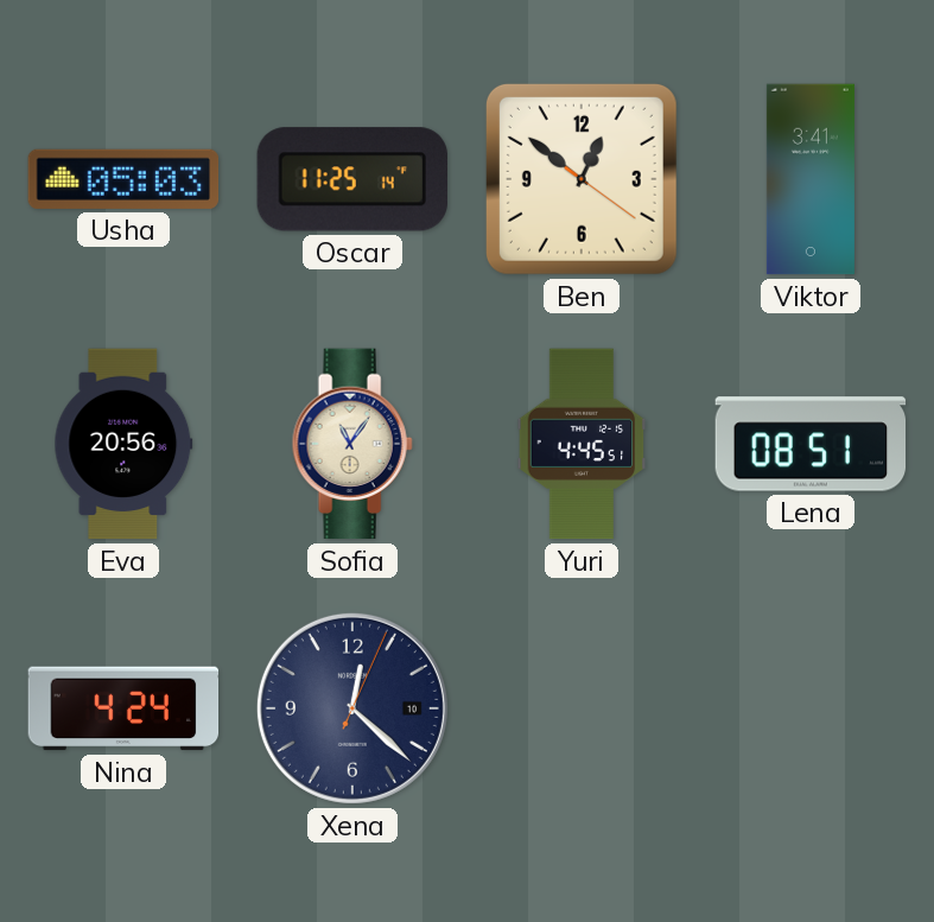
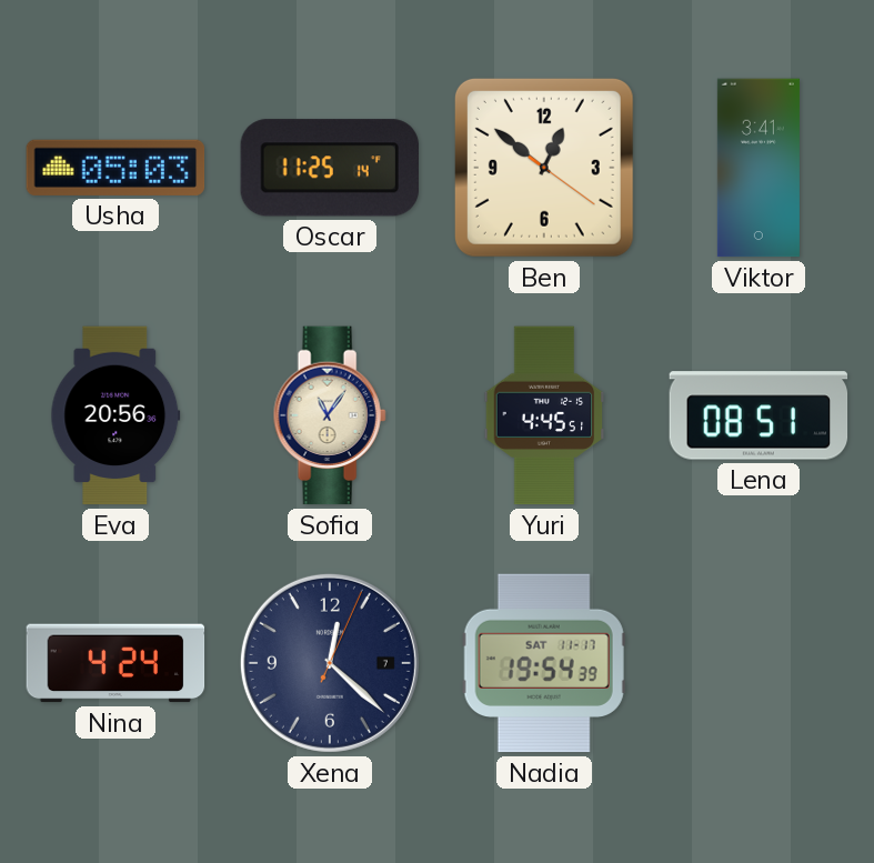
Xena date: 10 -> 7
Nadia: none -> 19:54
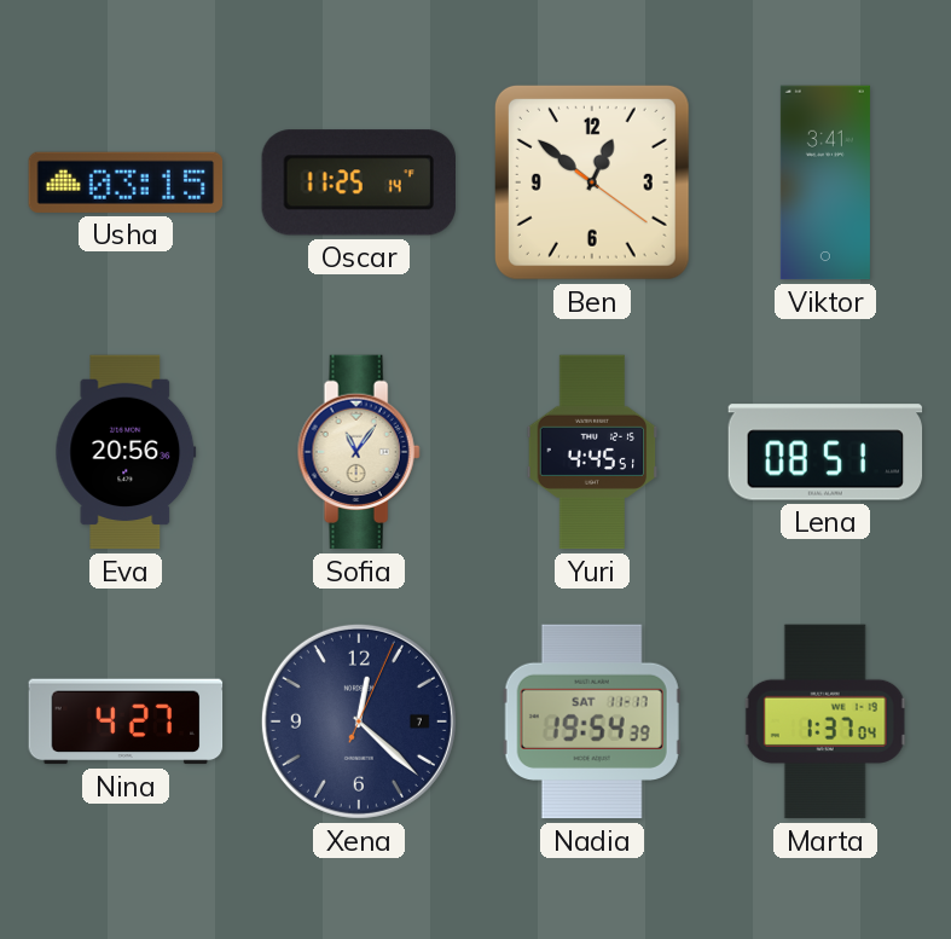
Usha: 05:03 -> 03:15
Nina: 4:24 -> 4:27
Marta: none -> 1:37
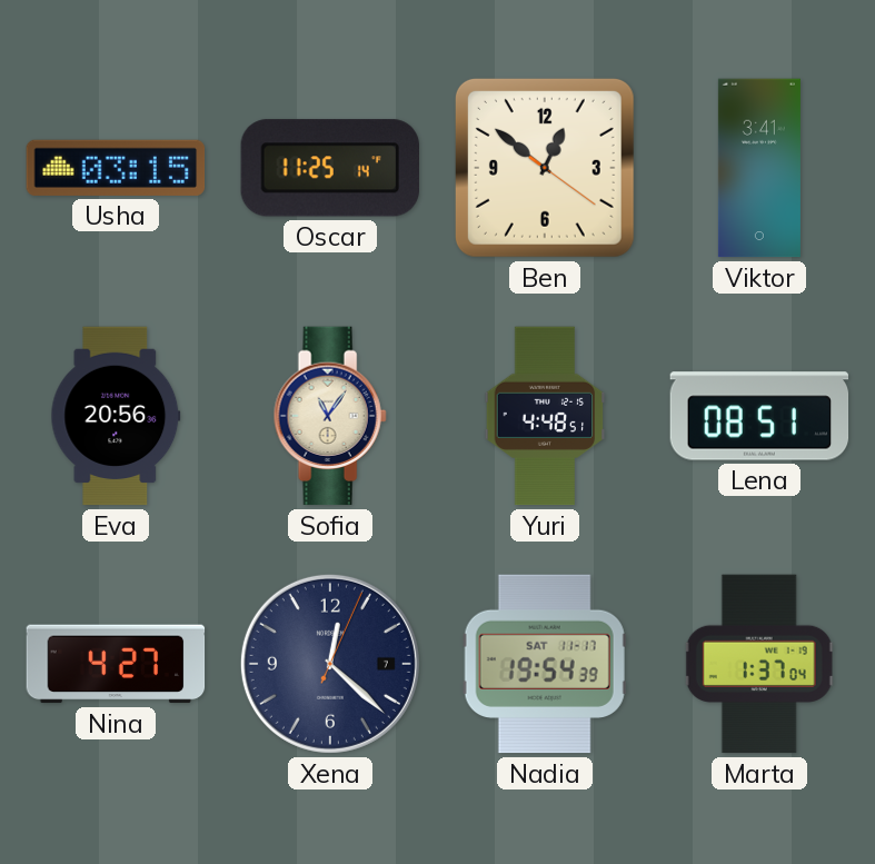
Yuri: 4:45 -> 4:48
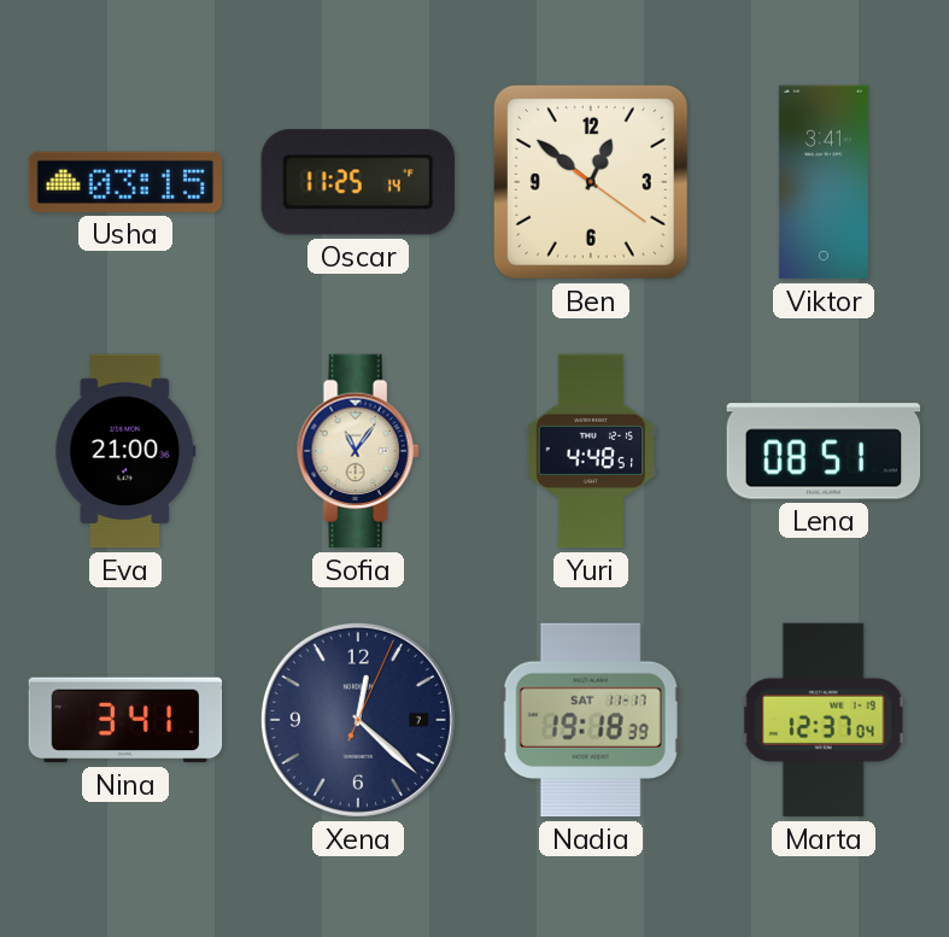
Eva: 20:56 -> 21:00
Nina: 4:27 -> 3:41
Nadia: 19:54 -> 19:18
Marta: 1:37 -> 12:37
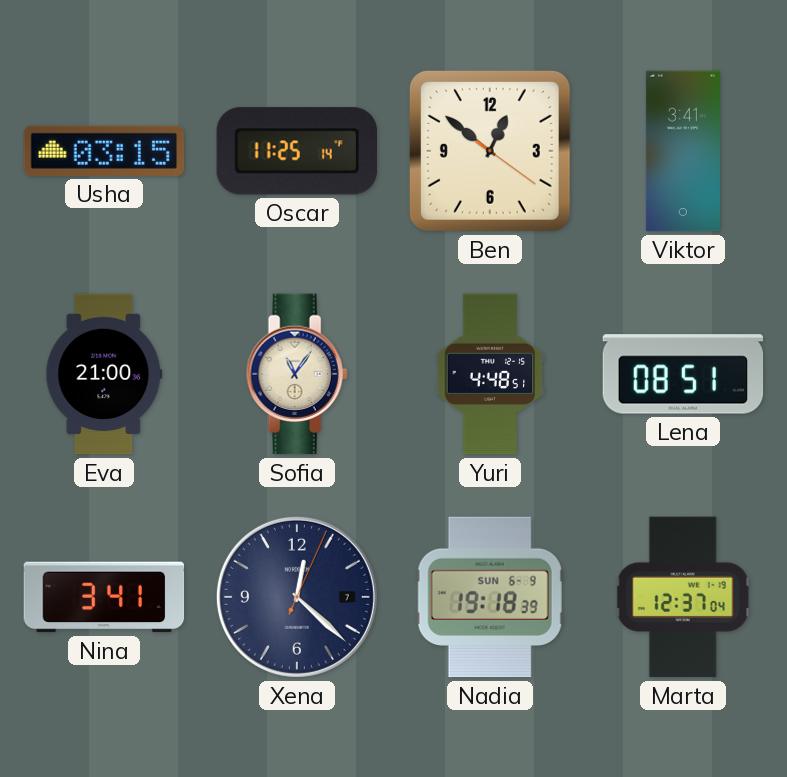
Nadia date: SAT 11-17 -> SUN 6-9
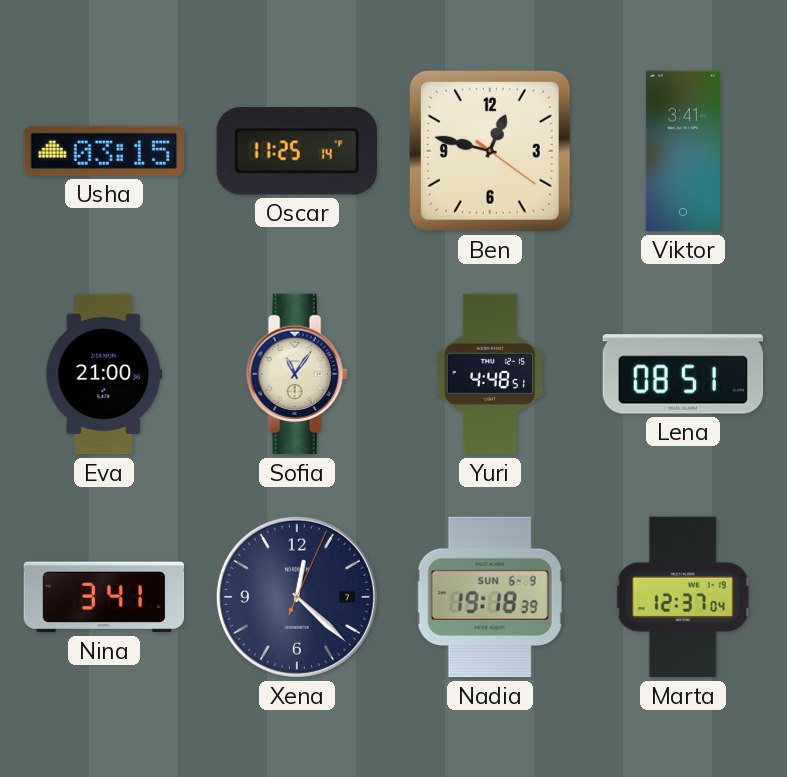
Ben: 12:51 -> 12:47
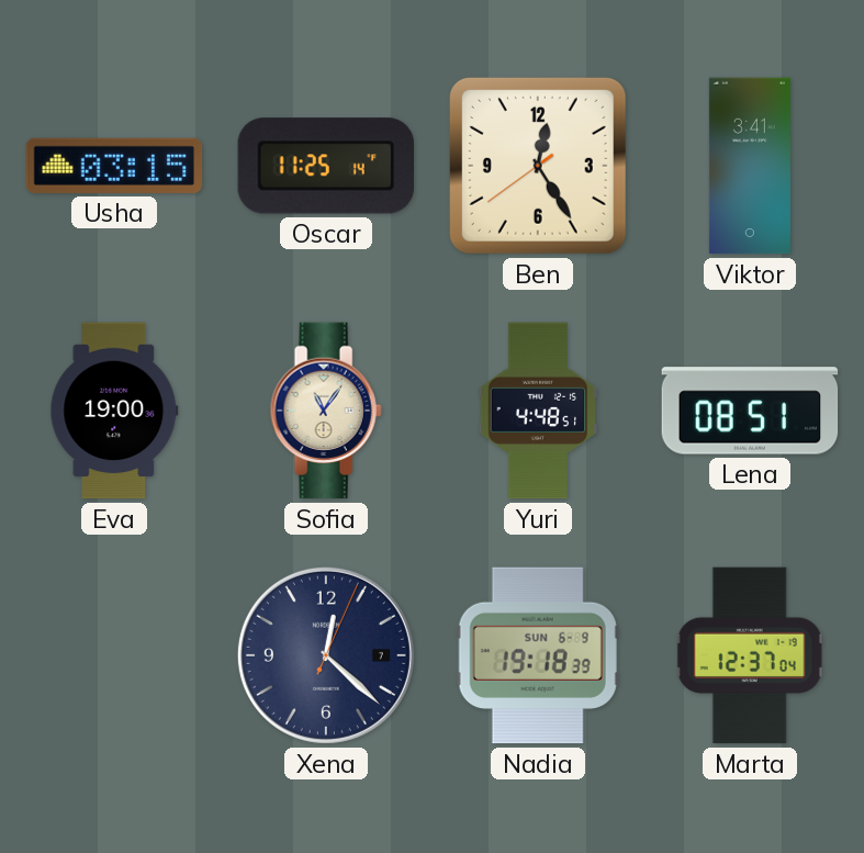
Ben: 12:47 -> 12:24
Eva: 21:00 -> 19:00
Nina: 3:41 -> none
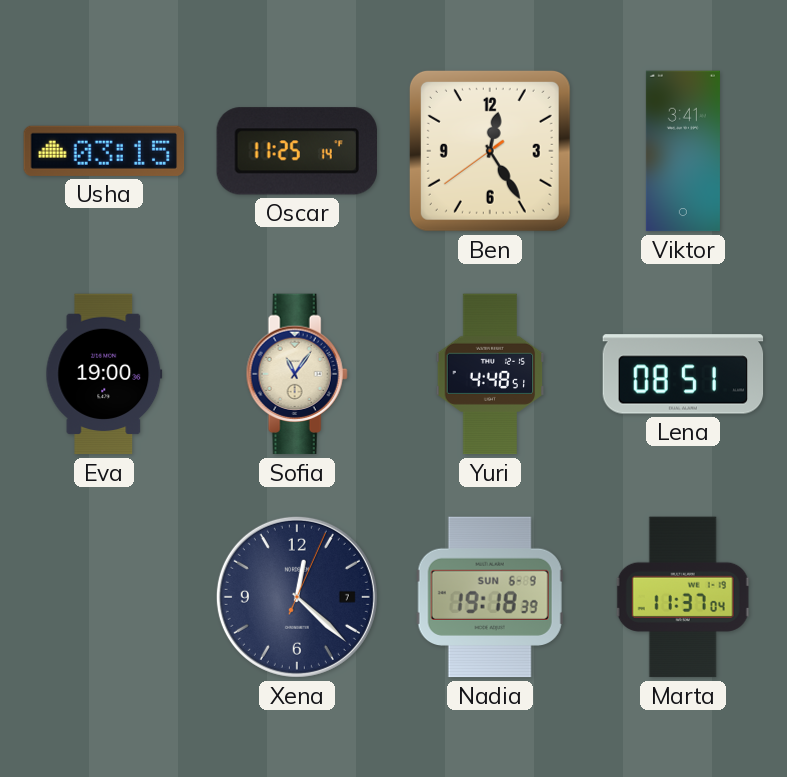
Marta: 12:37 -> 11:37
